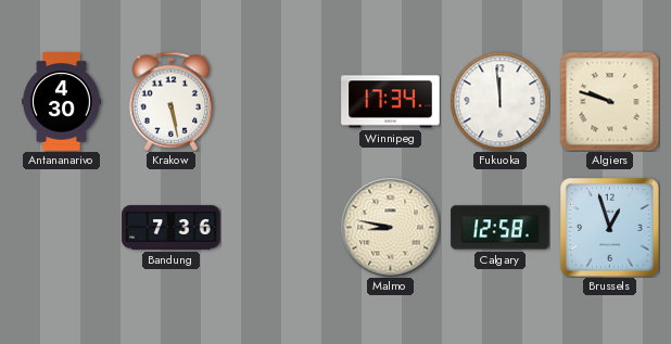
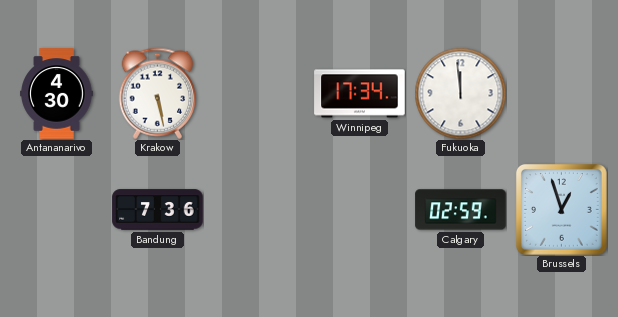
Algiers: 9:48 -> none
Malmo: 8:47 -> none
Calgary: 12:58 -> 02:59
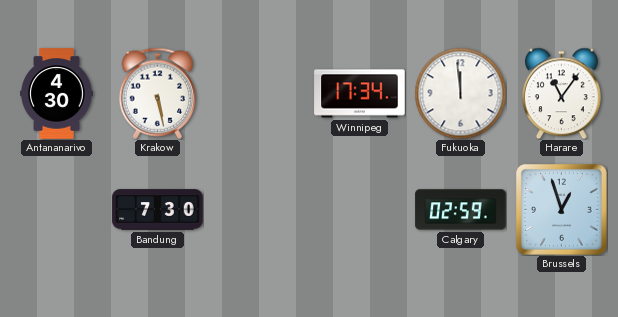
Harare: none -> 11:06
Bandung: 7:36 -> 7:30
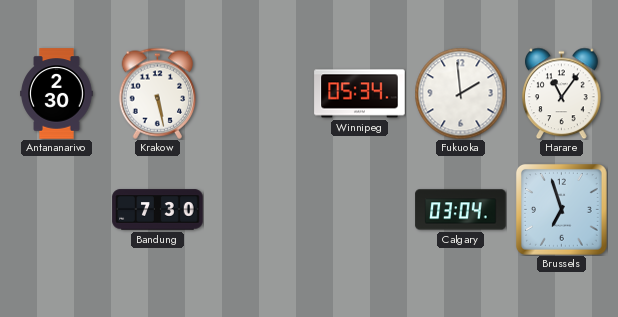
Antananarivo: 4:30 -> 2:30
Winnipeg: 17:34 -> 05:34
Fukuoka: 11:59 -> 1:59
Calgary: 02:59 -> 03:04
Brussels: 12:57 -> 6:57
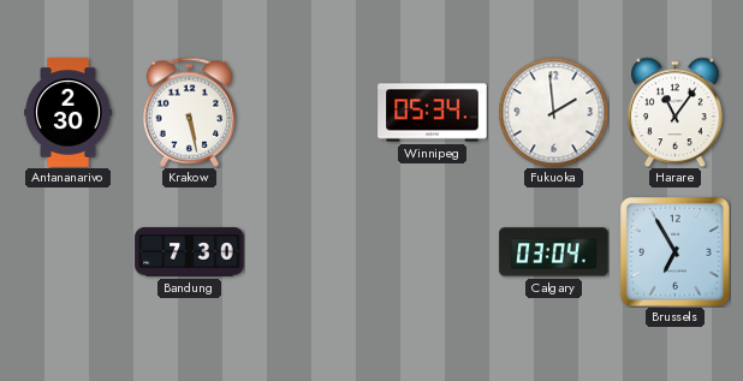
Brussels: 6:57 -> 6:55
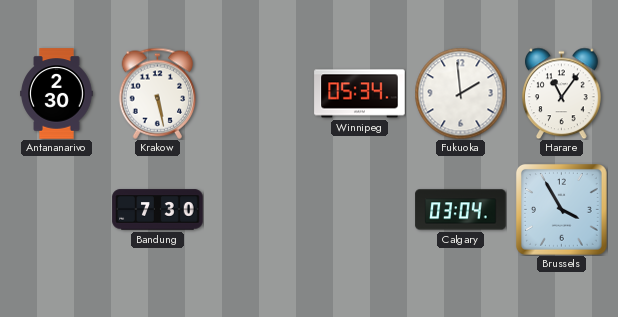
Brussels: 6:55 -> 3:55
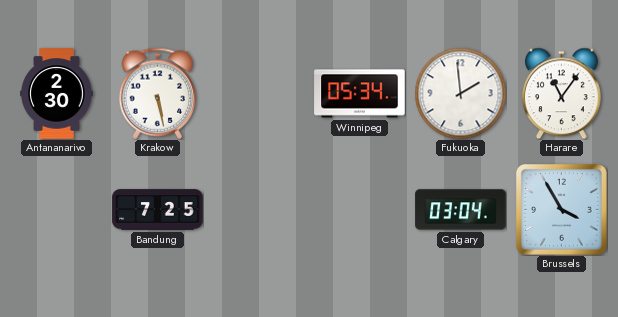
Bandung: 7:30 -> 7:25
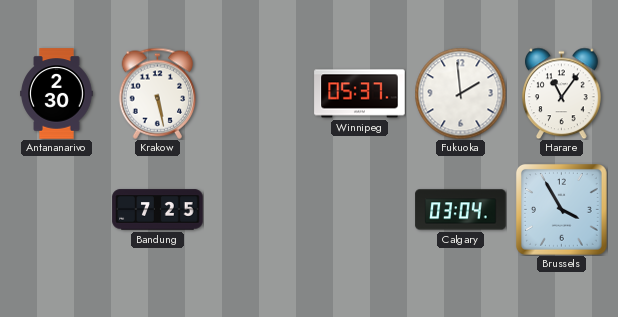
Winnipeg: 05:34 -> 05:37
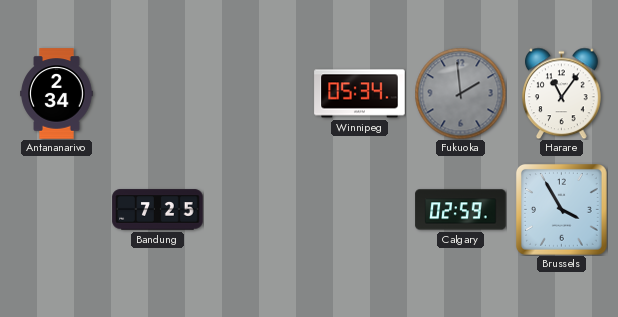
Antananarivo: 2:30 -> 2:34
Krakow: 5:28 -> none
Winnipeg: 05:37 -> 05:34
Fukuoka dial: white -> grey
Calgary: 03:04 -> 02:59
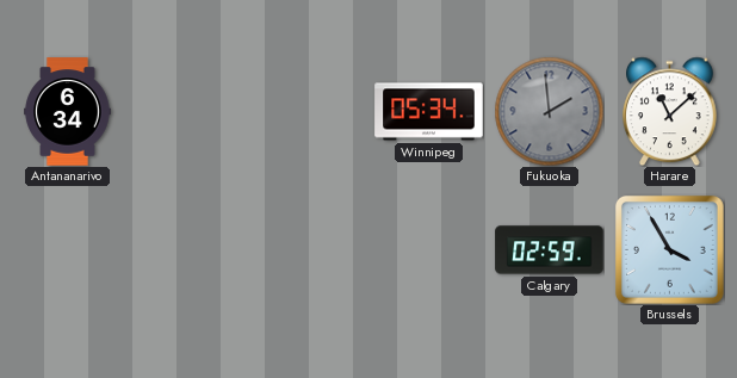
Antananarivo: 2:34 -> 6:34
Harare: 11:06 -> 11:08
Bandung: 7:25 -> none
